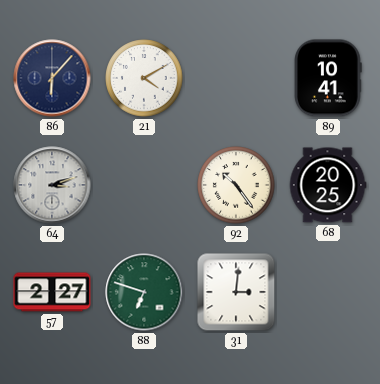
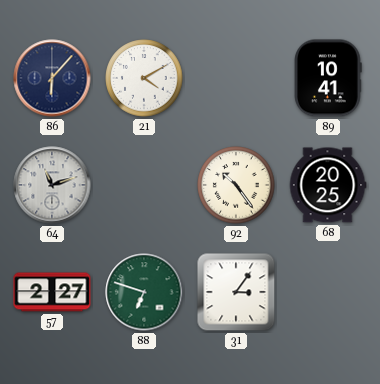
64: 3:12 -> 11:12
31: 3:01 -> 3:06
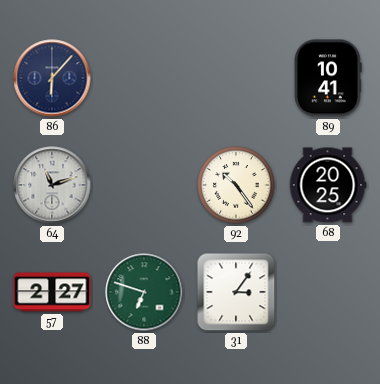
21: 4:10 -> none
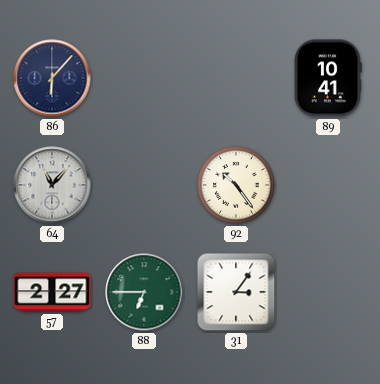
64: 11:12 -> 11:07
68: 20:25 -> none
88: 6:48 -> 6:45
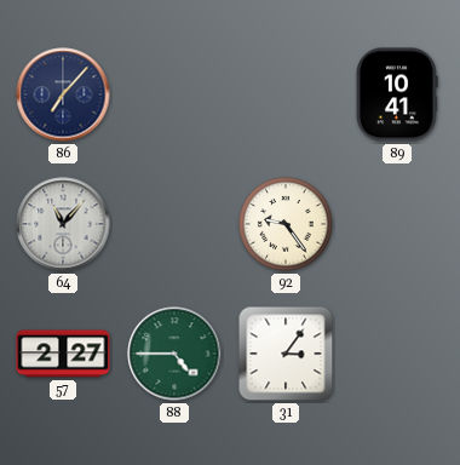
86: 6:07 -> 7:07
92: 10:24 -> 9:24
88: 6:45 -> 4:45
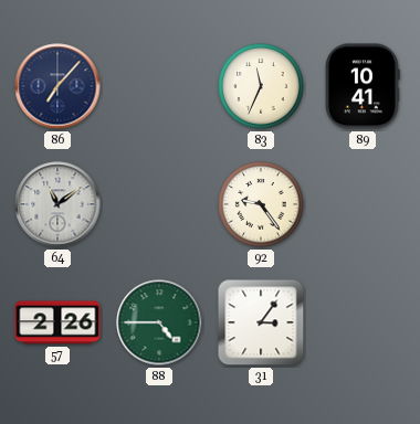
83: none -> 11:34
64: 11:07 -> 11:09
57: 2:27 -> 2:26
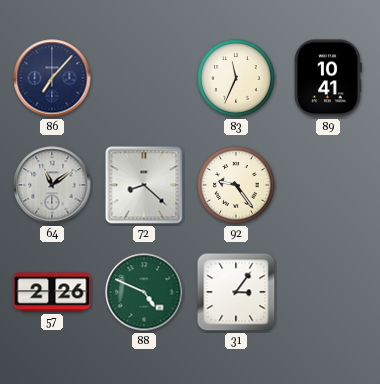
72: none -> 8:22
88: 4:45 -> 4:49
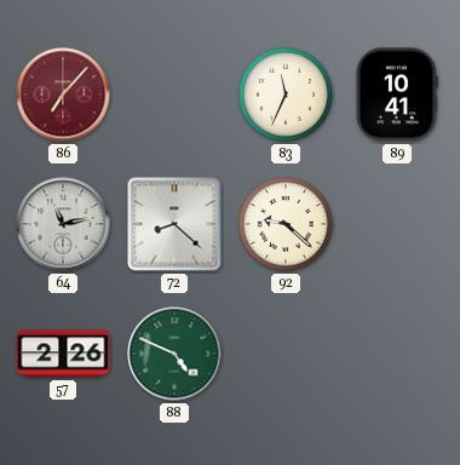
86 dial: navy -> burgundy
64: 11:09 -> 11:13
92: 9:24 -> 9:22
31: 3:06 -> none
